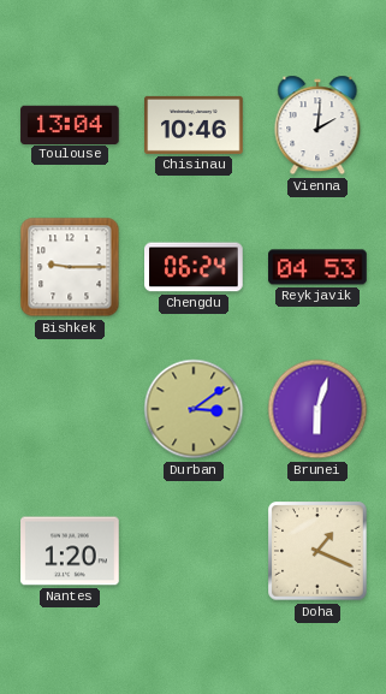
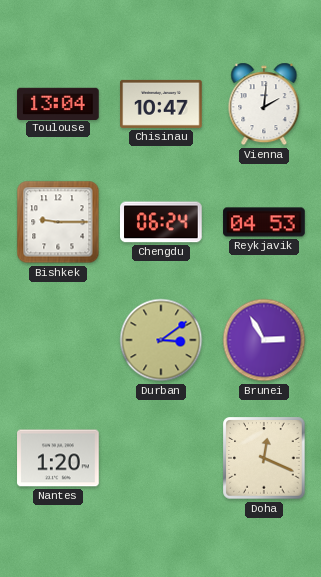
Chisinau: 10:46 -> 10:47
Brunei: 6:03 -> 2:55
Doha: 1:19 -> 12:19
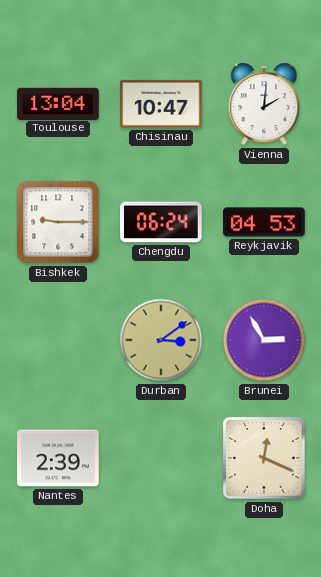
Nantes: 1:20 -> 2:39
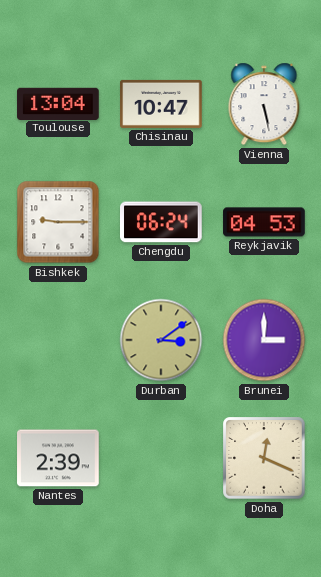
Vienna: 2:01 -> 5:28
Brunei: 2:55 -> 3:00
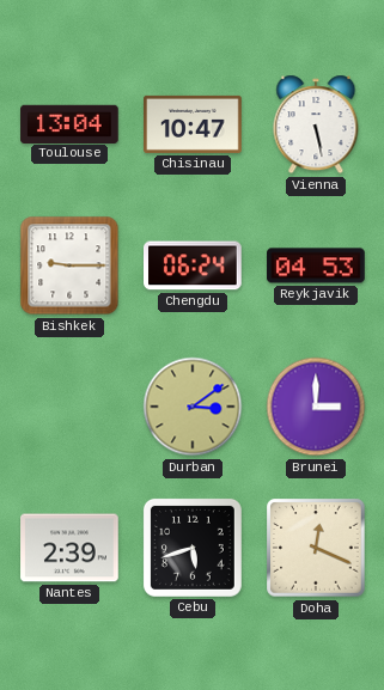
Cebu: none -> 5:42
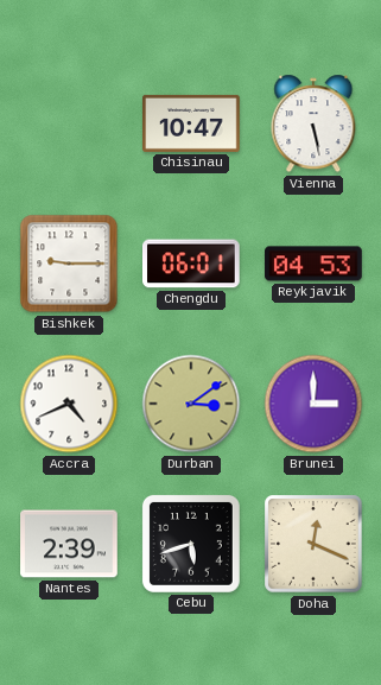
Toulouse: 13:04 -> none
Chengdu: 06:24 -> 06:01
Accra: none -> 4:41
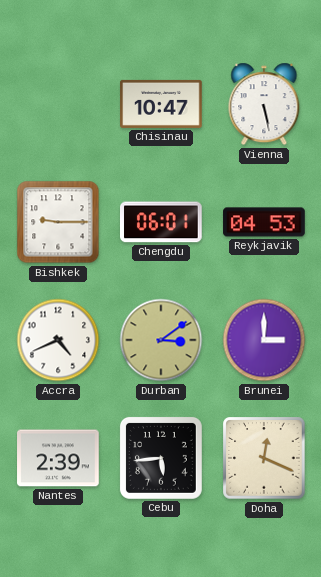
Cebu: 5:42 -> 5:44
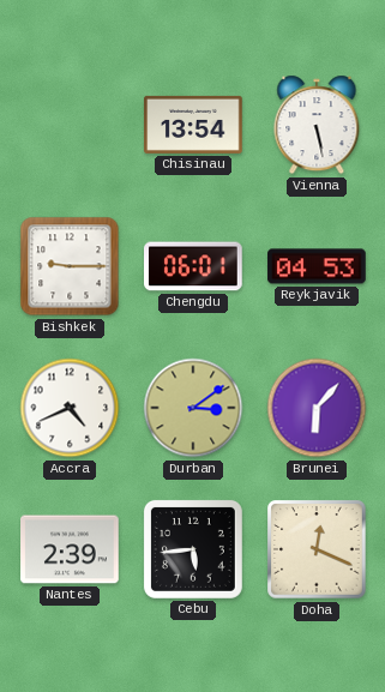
Chisinau: 10:47 -> 13:54
Brunei: 3:00 -> 6:07
